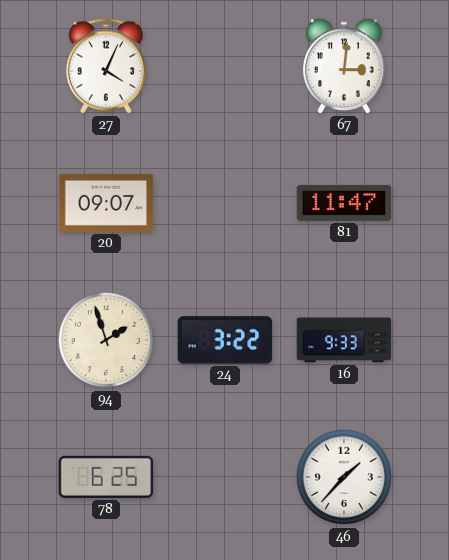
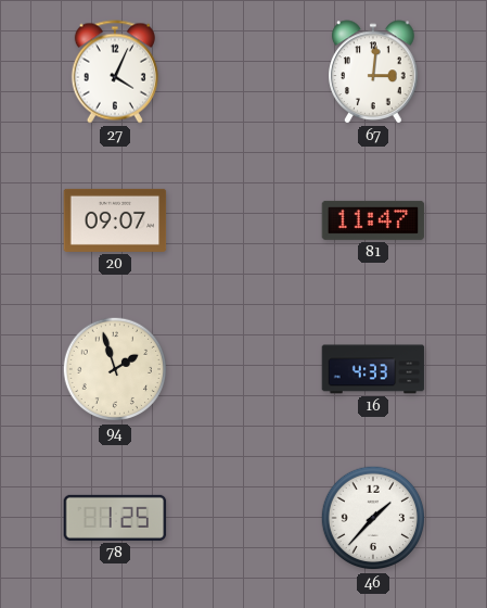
24: 3:22 -> none
16: 9:33 -> 4:33
78: 6:25 -> 1:25
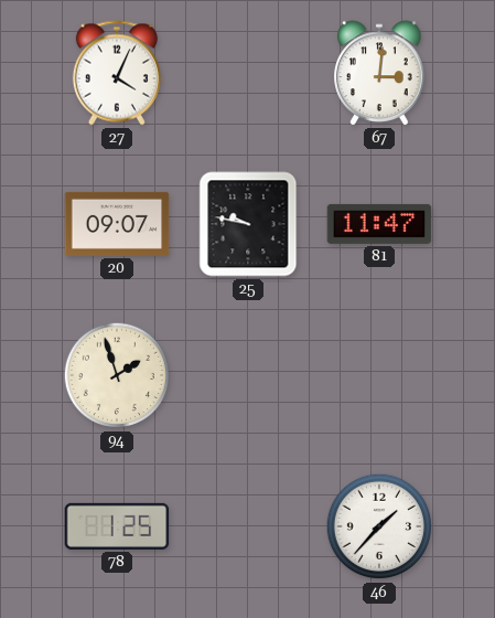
25: none -> 9:47
16: 4:33 -> none
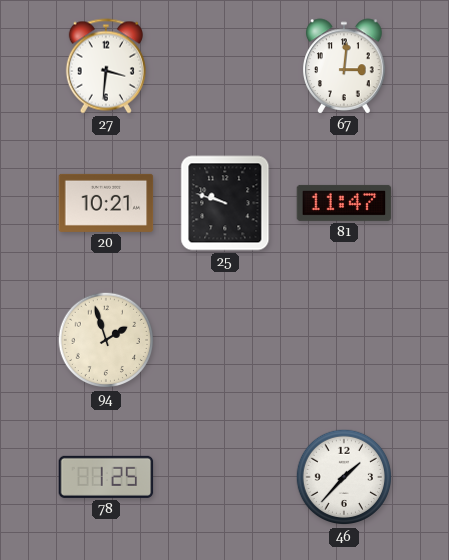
27: 4:04 -> 3:31
20: 09:07 -> 10:21
25: 9:47 -> 9:48
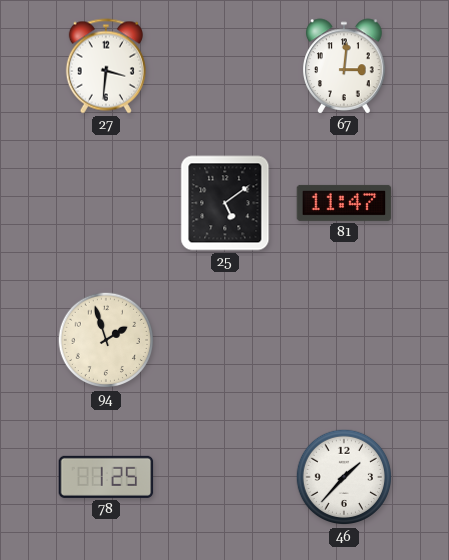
20: 10:21 -> none
25: 9:48 -> 5:09
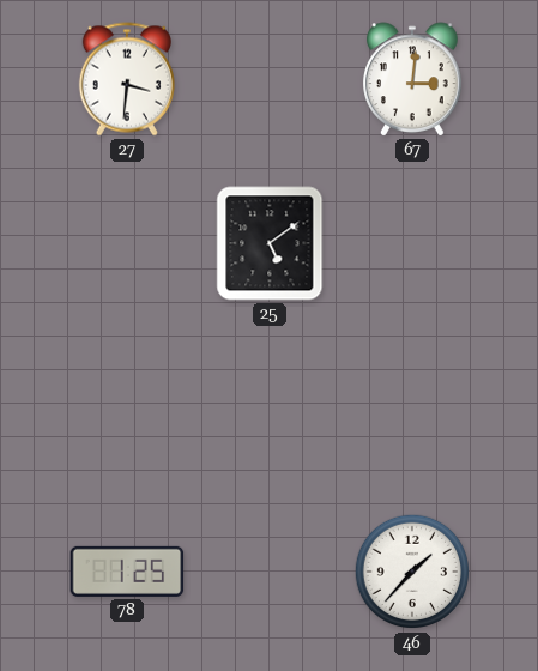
81: 11:47 -> none
94: 1:57 -> none
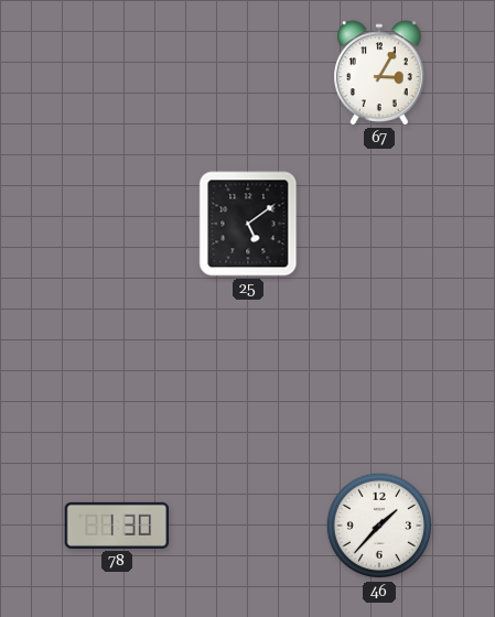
27: 3:31 -> none
67: 3:01 -> 3:05
78: 1:25 -> 1:30
